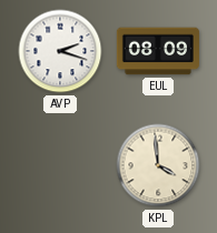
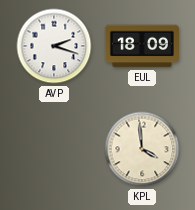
EUL: 08:09 -> 18:09
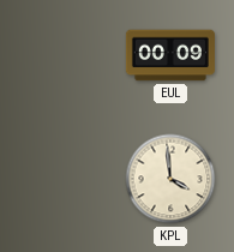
AVP: 2:18 -> none
EUL: 18:09 -> 00:09
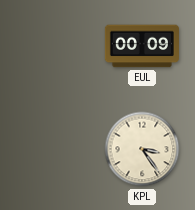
KPL: 3:59 -> 3:24
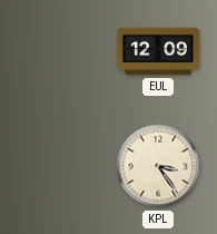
EUL: 00:09 -> 12:09
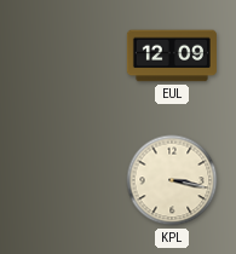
KPL: 3:24 -> 3:17
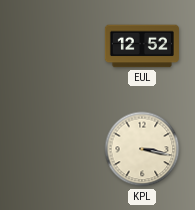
EUL: 12:09 -> 12:52
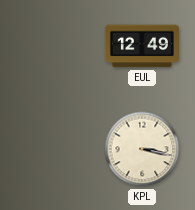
EUL: 12:52 -> 12:49
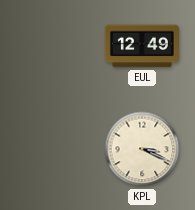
KPL: 3:17 -> 3:19
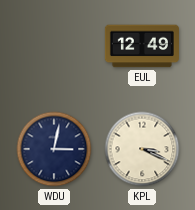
WDU: none -> 3:02
